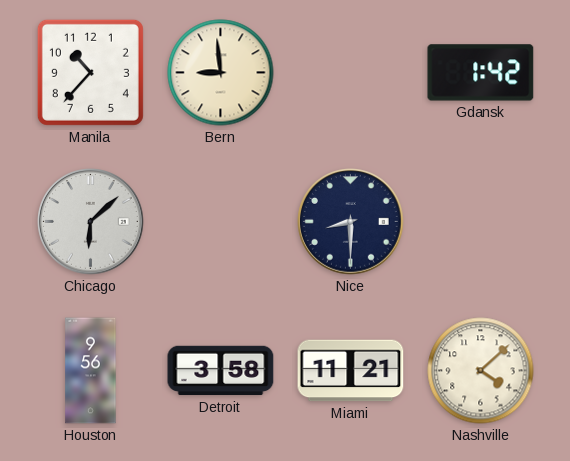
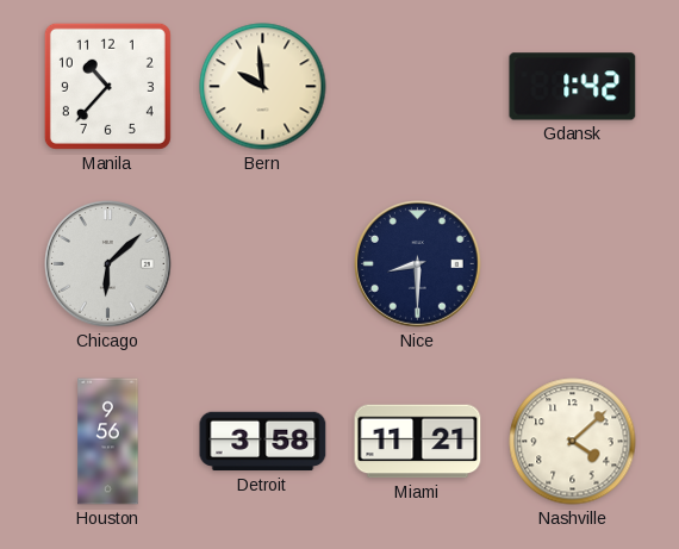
Bern: 8:59 -> 9:59
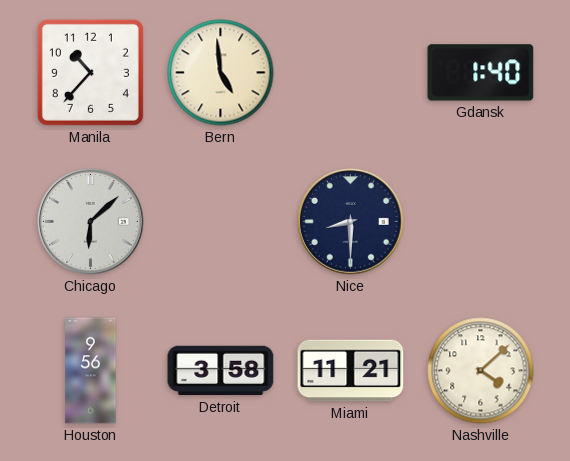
Bern: 9:59 -> 4:59
Gdansk: 1:42 -> 1:40
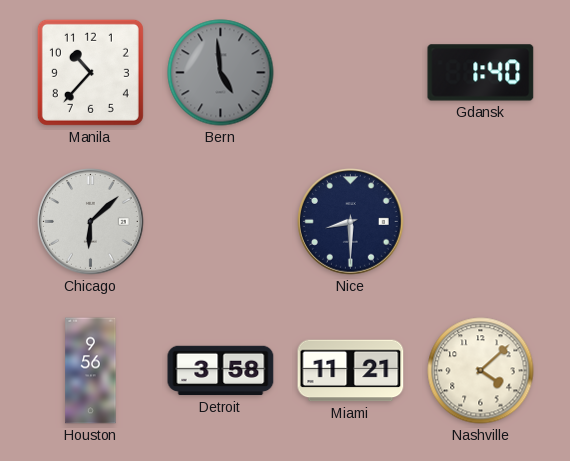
Bern dial: cream -> grey
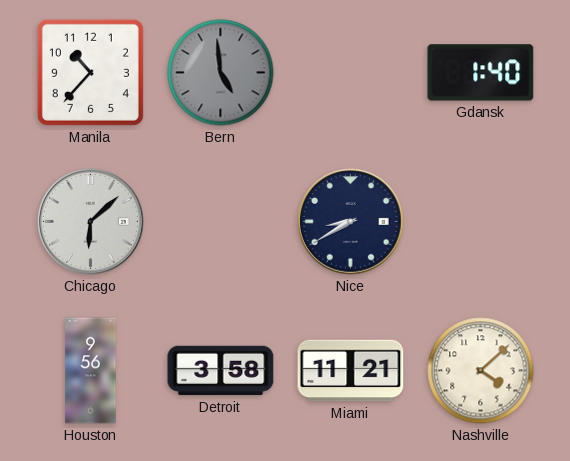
Nice: 8:30 -> 8:40
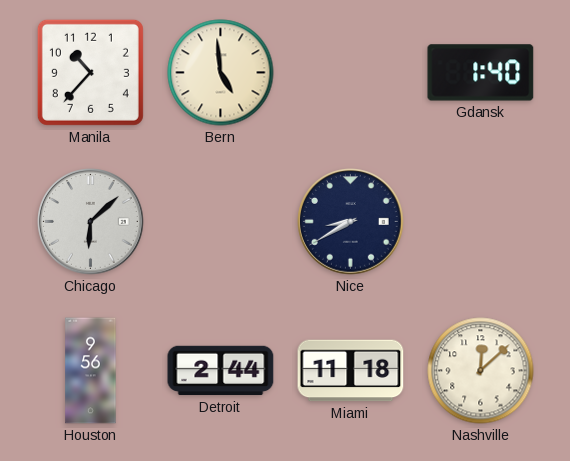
Bern dial: grey -> cream
Detroit: 3:58 -> 2:44
Miami: 11:21 -> 11:18
Nashville: 4:08 -> 12:08
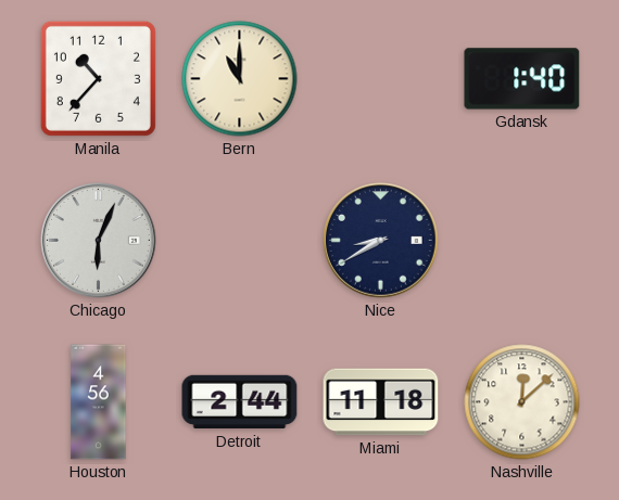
Bern: 4:59 -> 11:00
Chicago: 6:08 -> 6:04
Houston: 9:56 -> 4:56
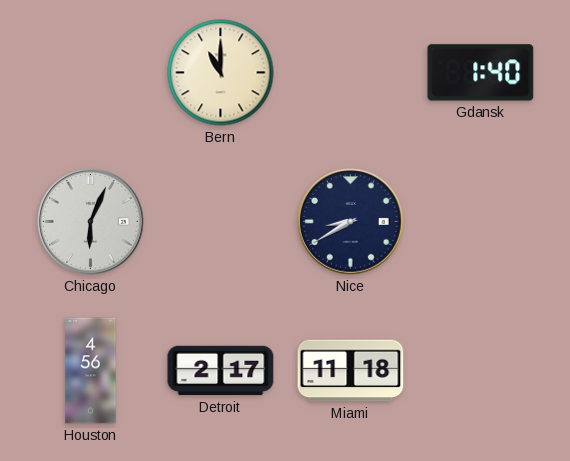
Manila: 10:37 -> none
Detroit: 2:44 -> 2:17
Nashville: 12:08 -> none
